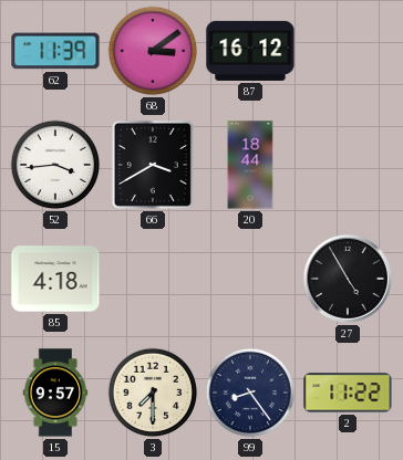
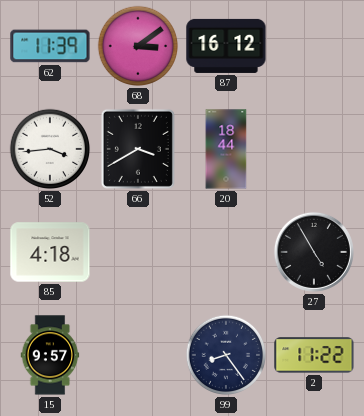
3: 7:30 -> none
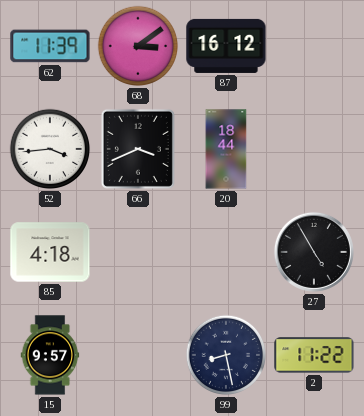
66: 3:40 -> 3:41
99: 8:24 -> 8:28
